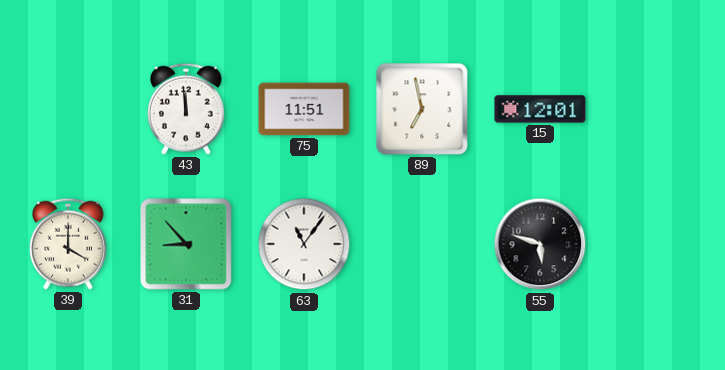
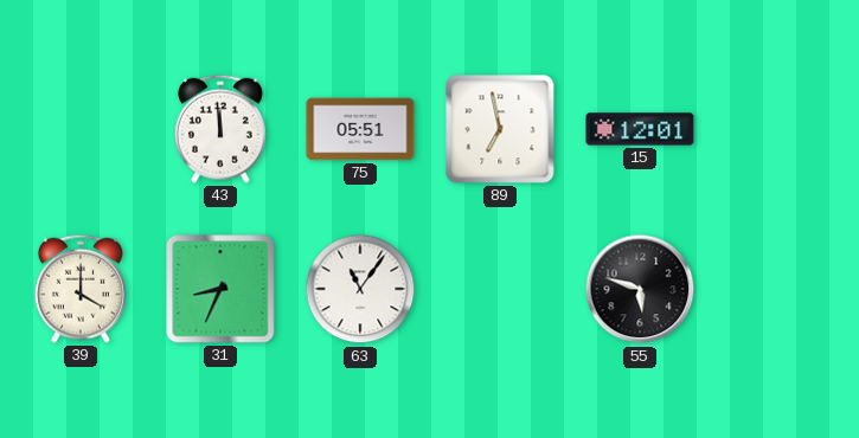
75: 11:51 -> 05:51
31: 8:53 -> 8:34
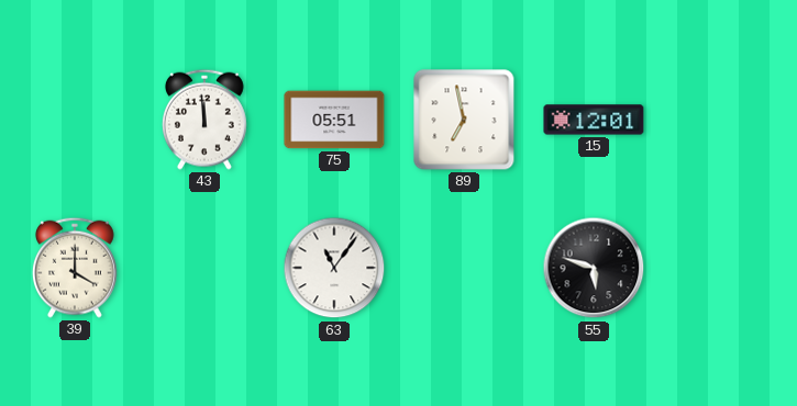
31: 8:34 -> none
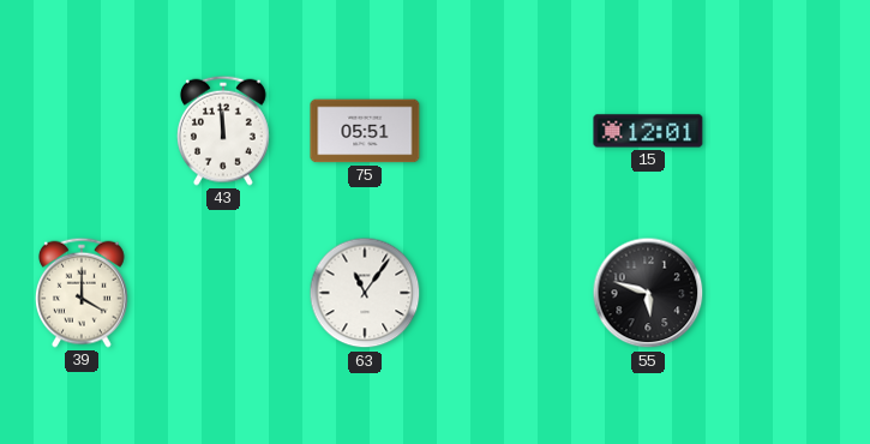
89: 6:58 -> none
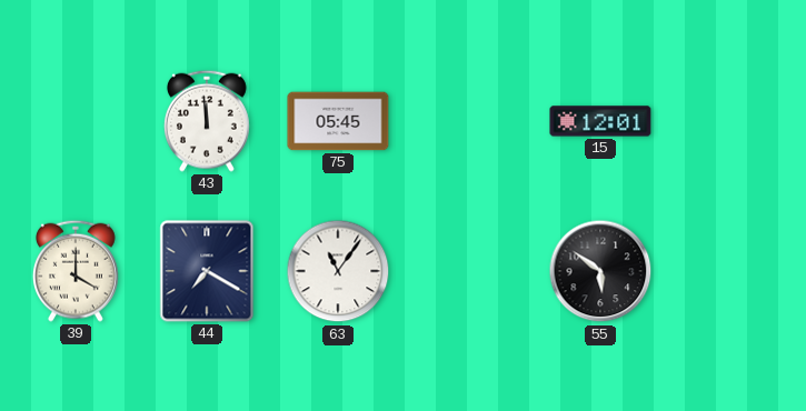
75: 05:51 -> 05:45
44: none -> 7:20
55: 5:48 -> 5:51
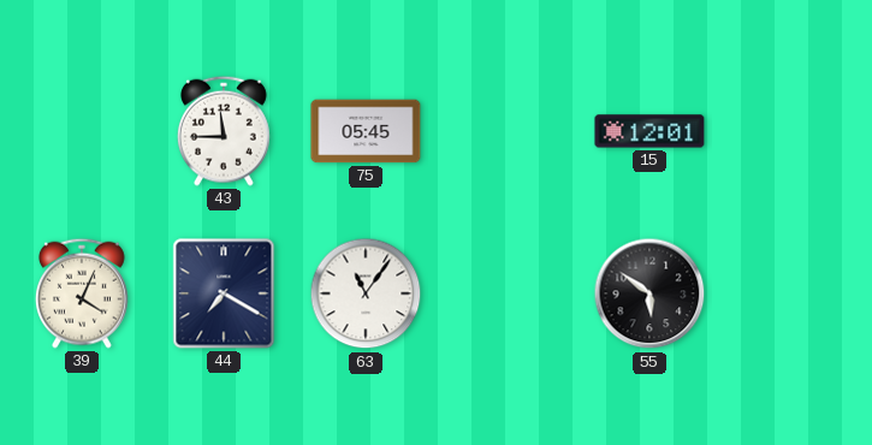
43: 11:59 -> 11:45
39: 4:00 -> 4:04
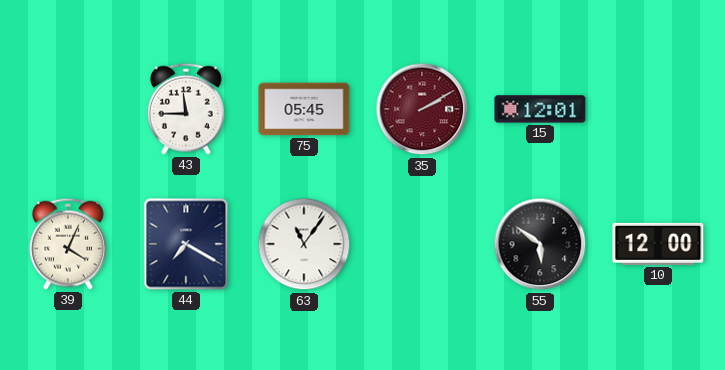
35: none -> 2:10
10: none -> 12:00
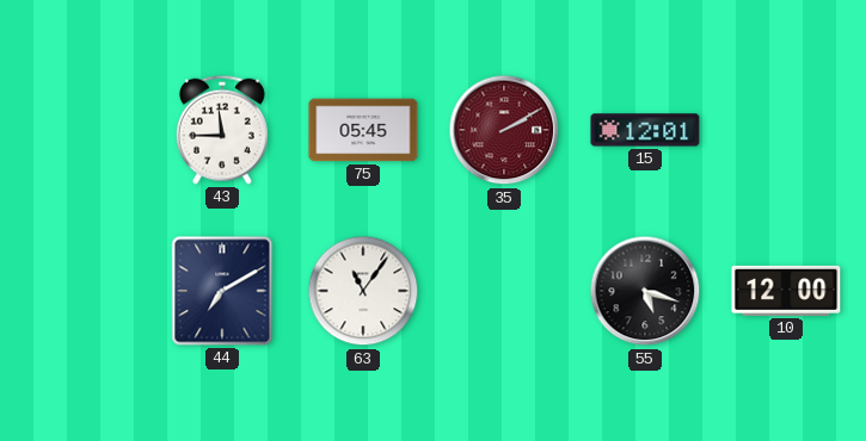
39: 4:04 -> none
44: 7:20 -> 7:10
55: 5:51 -> 5:18
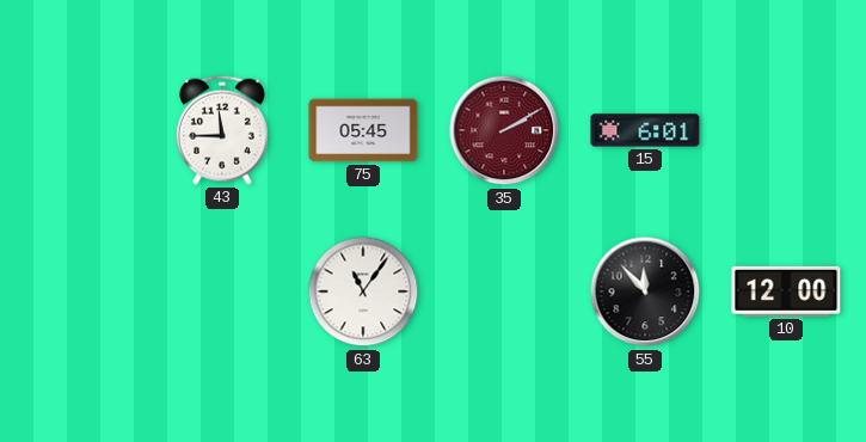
15: 12:01 -> 6:01
44: 7:10 -> none
55: 5:18 -> 11:53
